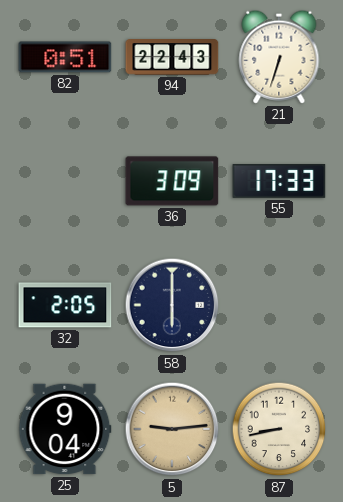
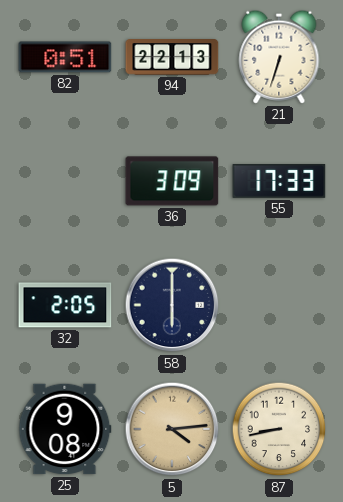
94: 22:43 -> 22:13
25: 9:04 -> 9:08
5: 9:14 -> 4:14
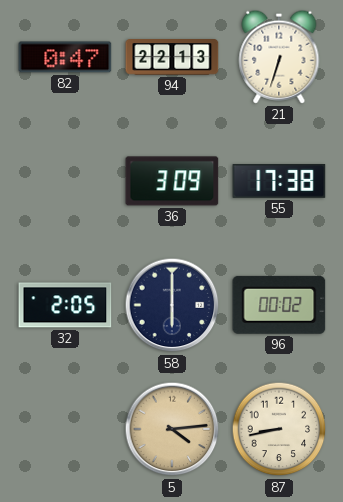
82: 0:51 -> 0:47
55: 17:33 -> 17:38
96: none -> 00:02
25: 9:08 -> none
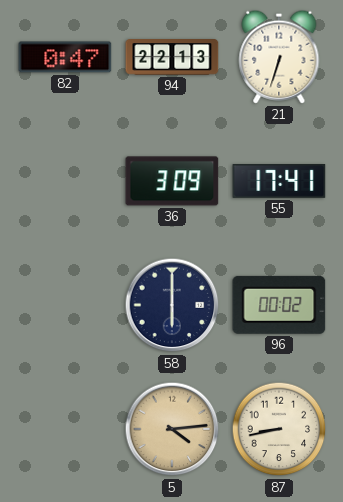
55: 17:38 -> 17:41
32: 2:05 -> none
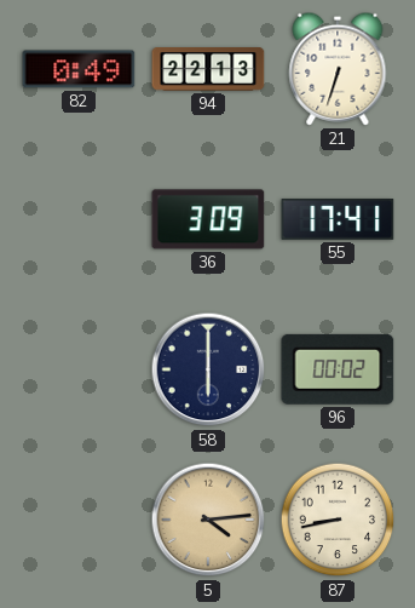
82: 0:47 -> 0:49
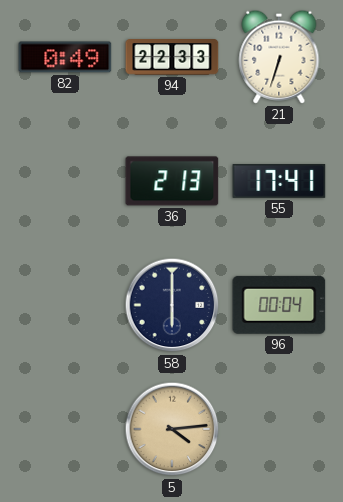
94: 22:13 -> 22:33
36: 3:09 -> 2:13
96: 00:02 -> 00:04
87: 8:43 -> none
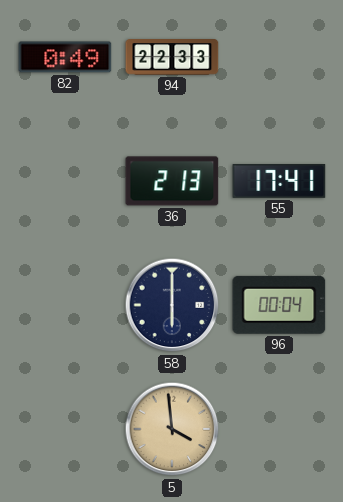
21: 6:33 -> none
5: 4:14 -> 3:59
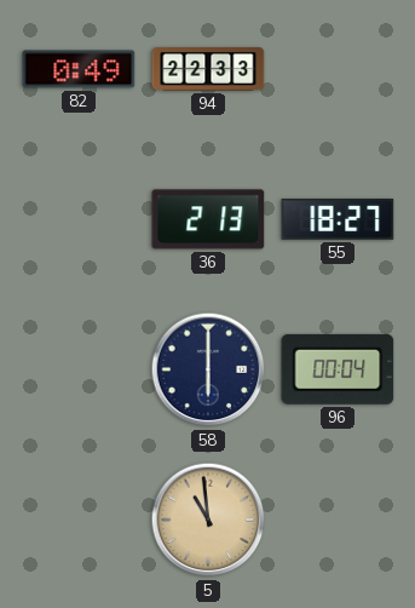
55: 17:41 -> 18:27
5: 3:59 -> 10:59
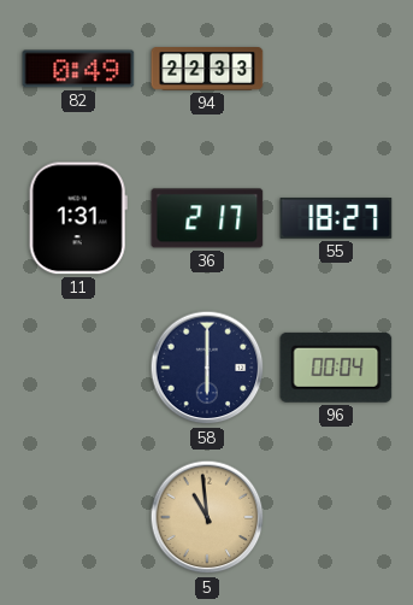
11: none -> 1:31
36: 2:13 -> 2:17
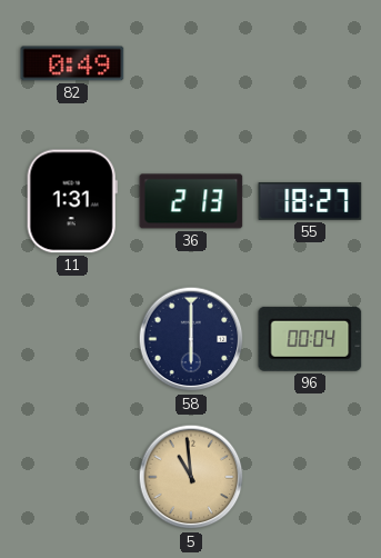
94: 22:33 -> none
36: 2:17 -> 2:13
